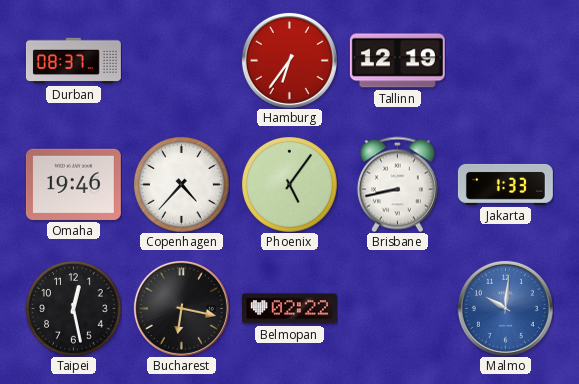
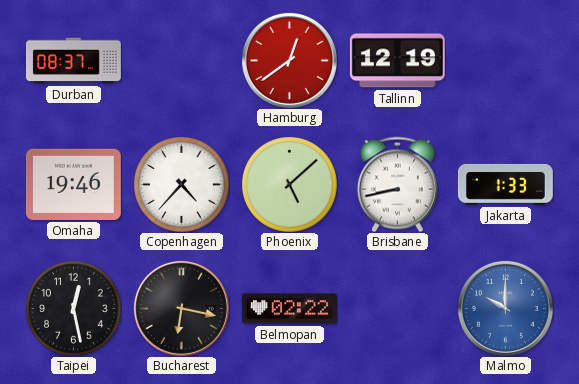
Hamburg: 6:36 -> 12:39
Phoenix: 5:06 -> 5:08
Malmo: 10:01 -> 10:00
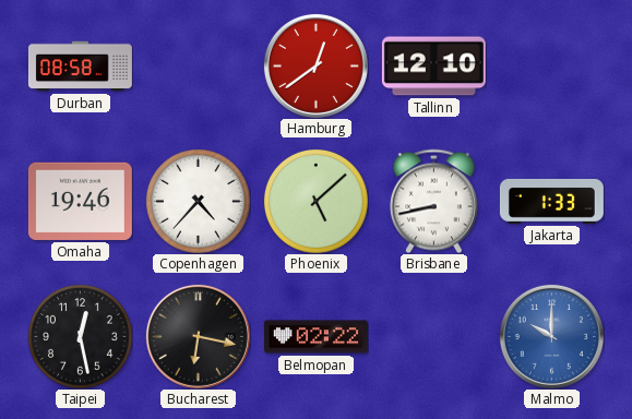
Durban: 08:37 -> 08:58
Tallinn: 12:19 -> 12:10
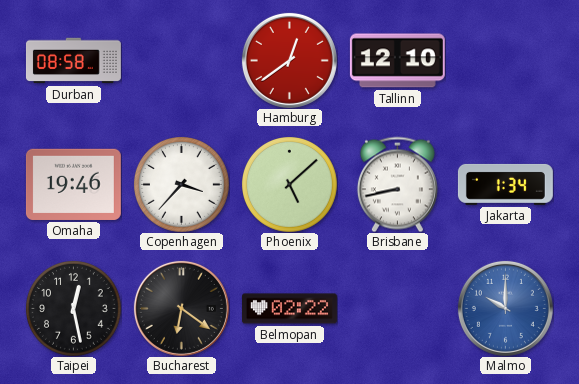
Copenhagen: 4:37 -> 3:37
Jakarta: 1:33 -> 1:34
Bucharest: 6:17 -> 6:21
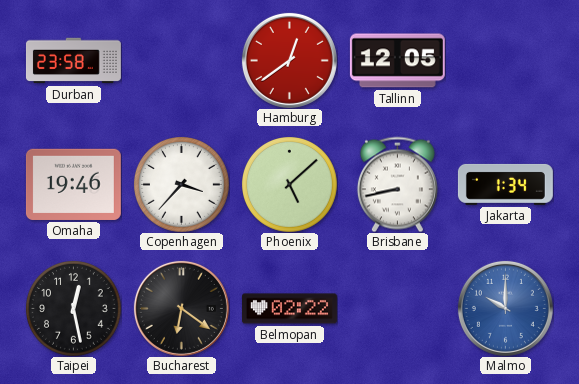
Durban: 08:58 -> 23:58
Tallinn: 12:10 -> 12:05
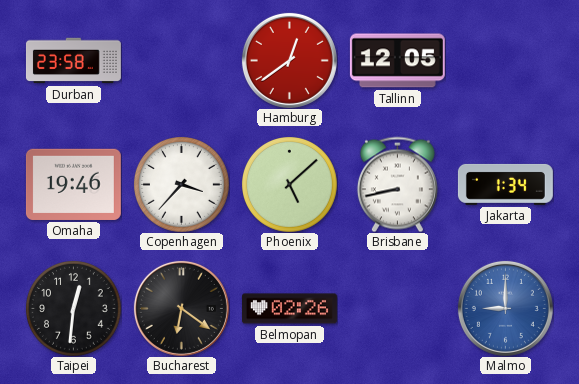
Taipei: 12:28 -> 12:31
Belmopan: 02:22 -> 02:26
Malmo: 10:00 -> 9:00
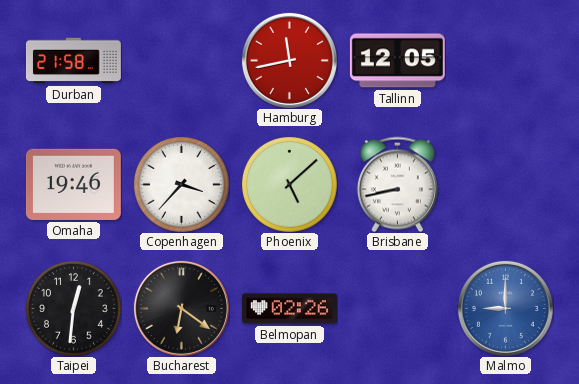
Durban: 23:58 -> 21:58
Hamburg: 12:39 -> 11:43
Jakarta: 1:34 -> none
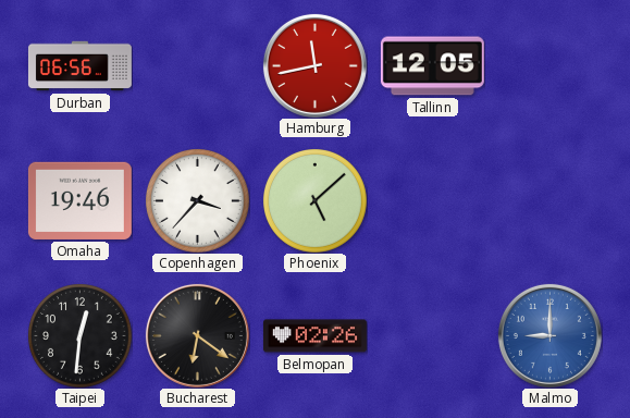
Durban: 21:58 -> 06:56
Brisbane: 8:43 -> none
